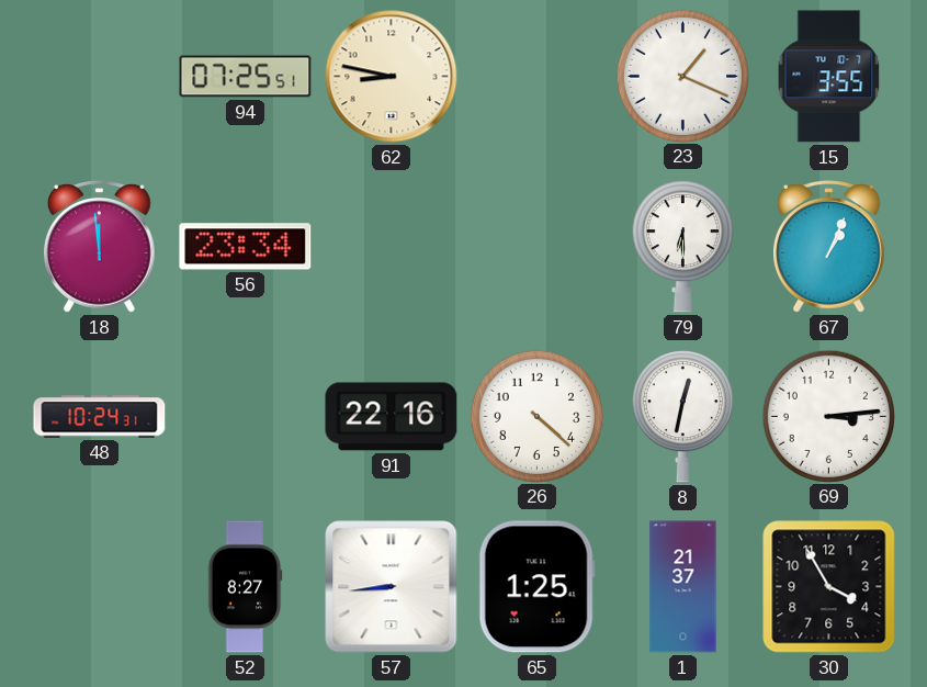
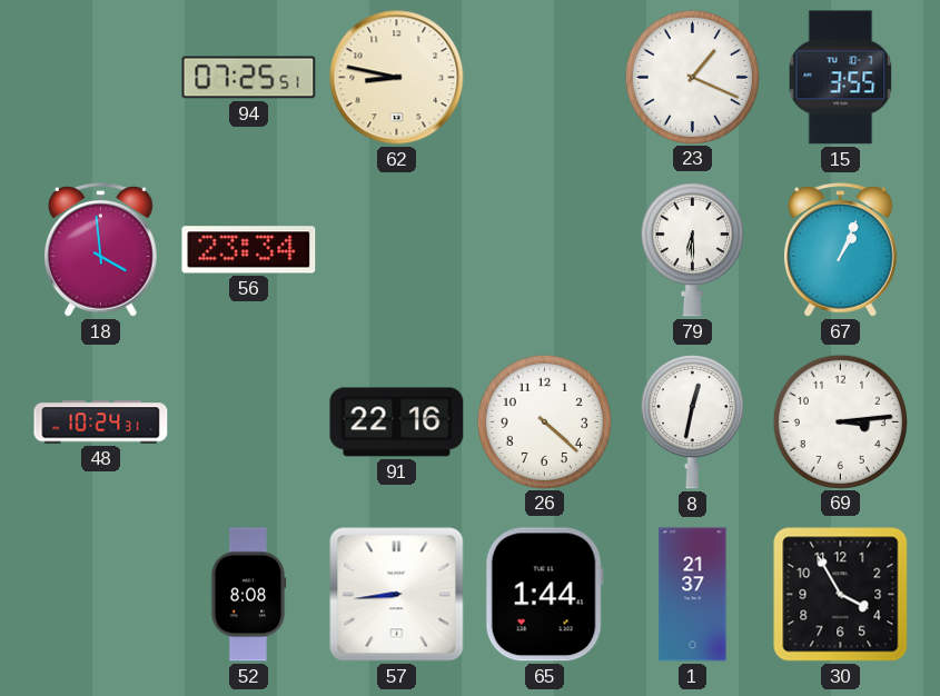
18: 11:59 -> 3:59
52: 8:27 -> 8:08
65: 1:25 -> 1:44
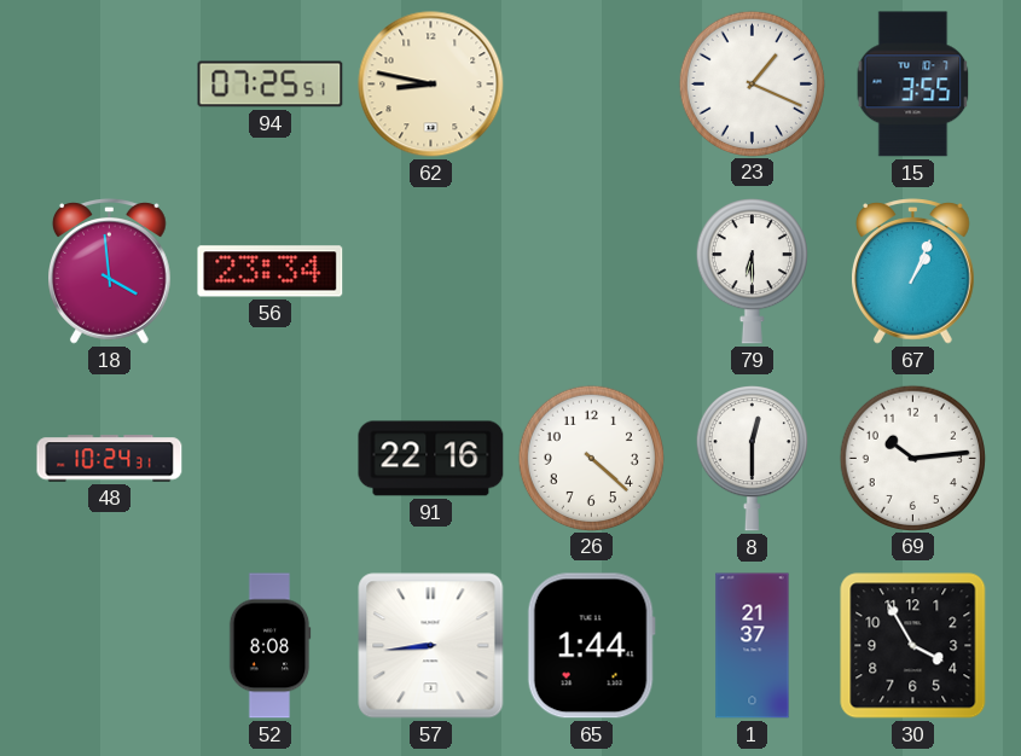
8: 12:32 -> 12:30
69: 3:14 -> 10:14
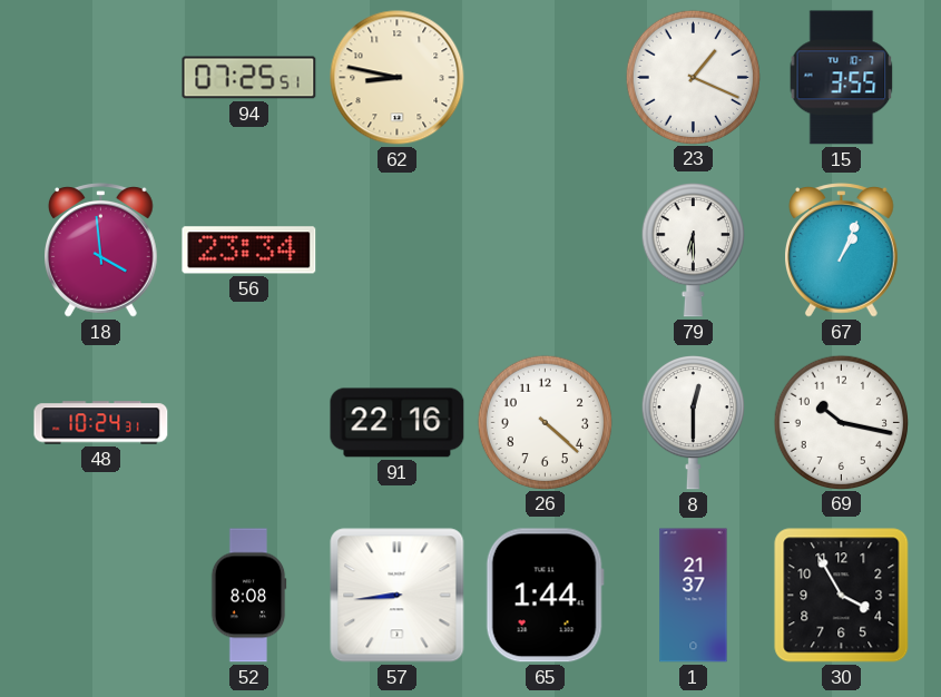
69: 10:14 -> 10:17
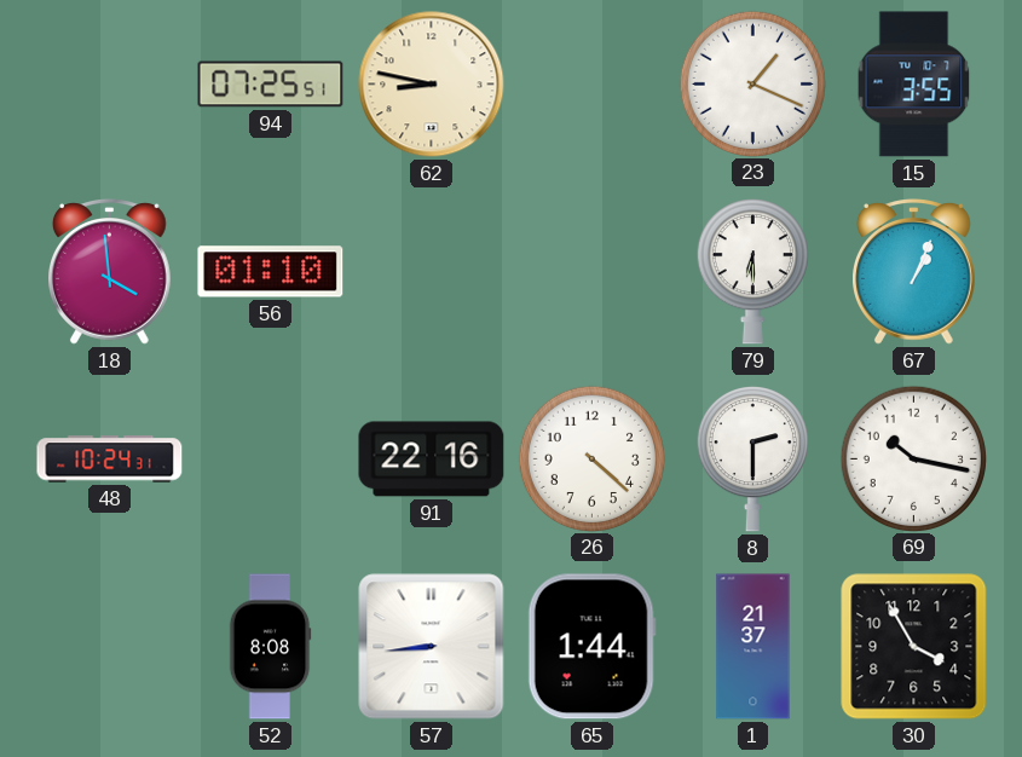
56: 23:34 -> 01:10
8: 12:30 -> 2:30
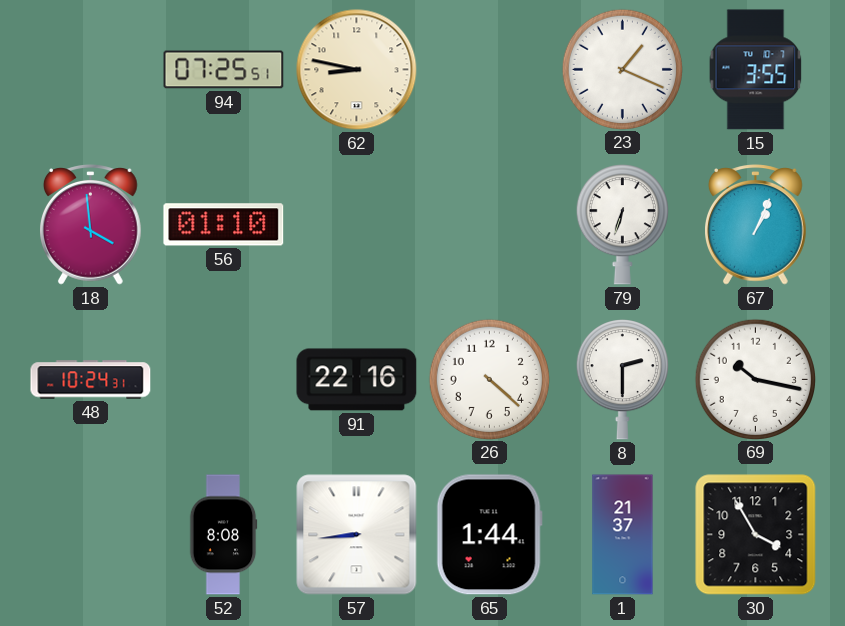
79: 6:30 -> 6:33
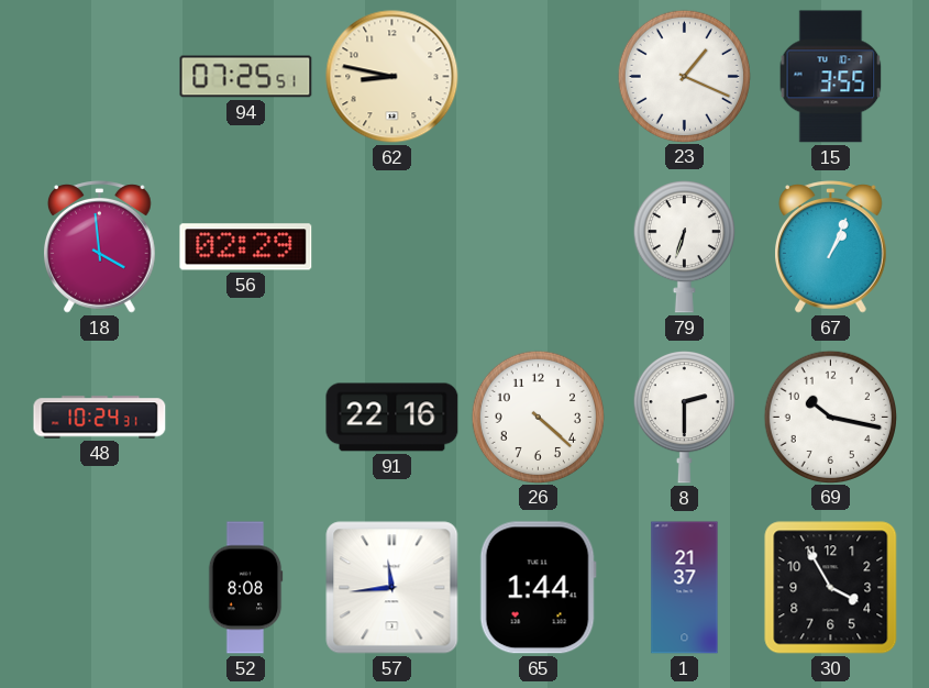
56: 01:10 -> 02:29
57: 8:44 -> 11:44
